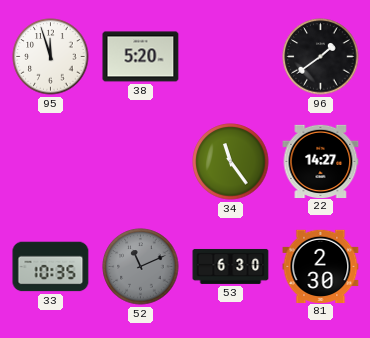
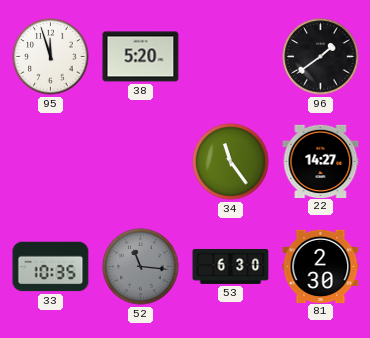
52: 11:11 -> 11:16
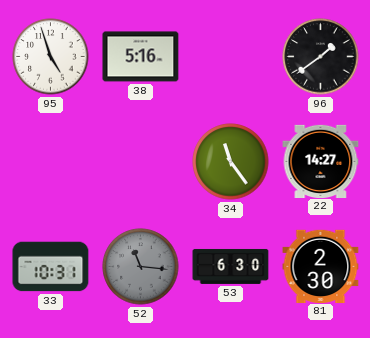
95: 11:57 -> 4:57
38: 5:20 -> 5:16
33: 10:35 -> 10:31
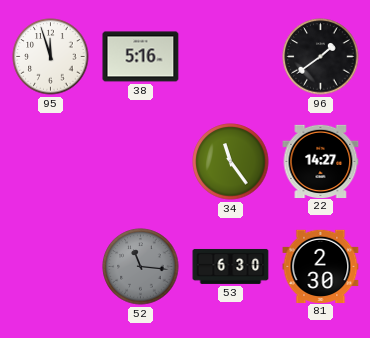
95: 4:57 -> 11:57
33: 10:31 -> none
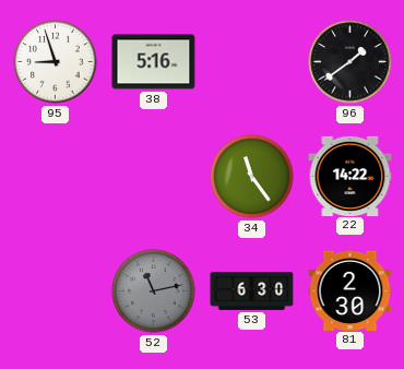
95: 11:57 -> 8:57
22: 14:27 -> 14:22
52: 11:16 -> 11:13
